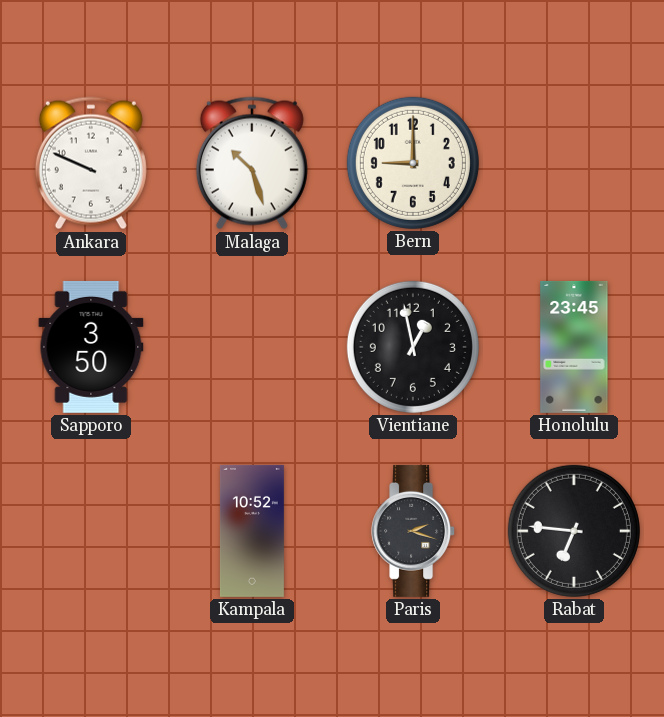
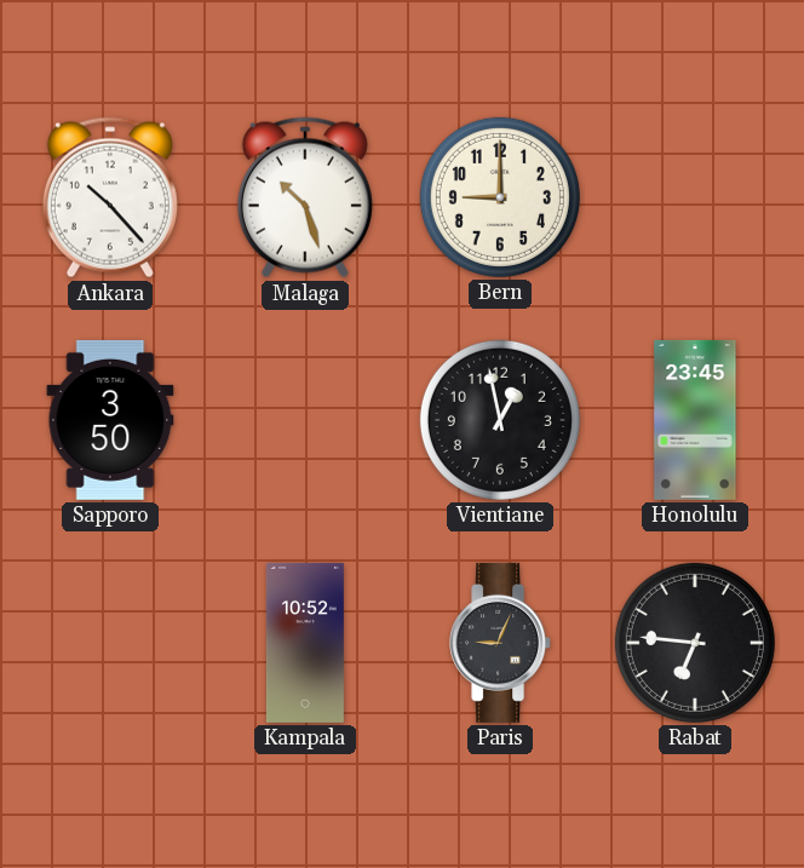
Ankara: 9:49 -> 10:23
Paris: 2:18 -> 9:04
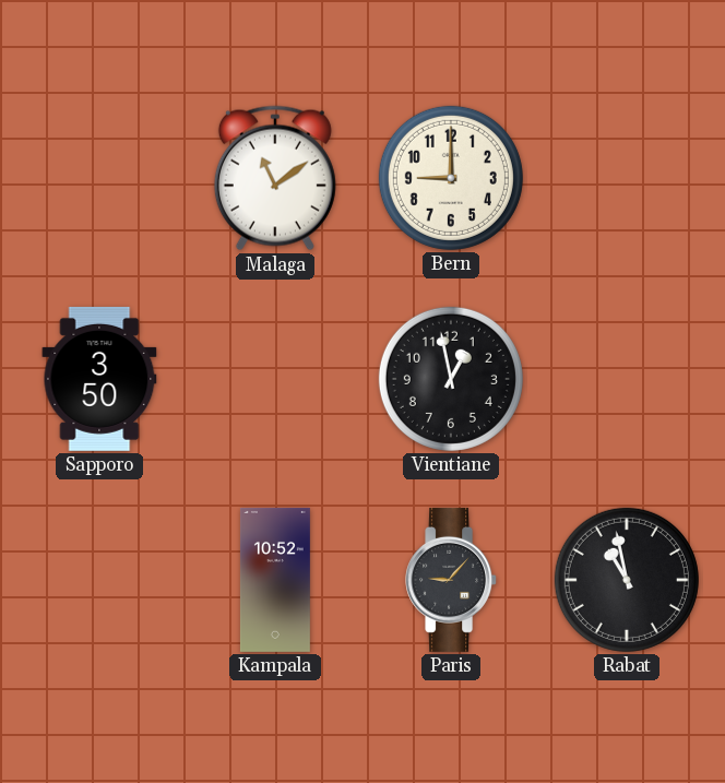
Ankara: 10:23 -> none
Malaga: 10:27 -> 11:09
Honolulu: 23:45 -> none
Paris: 9:04 -> 9:07
Rabat: 6:46 -> 10:58
